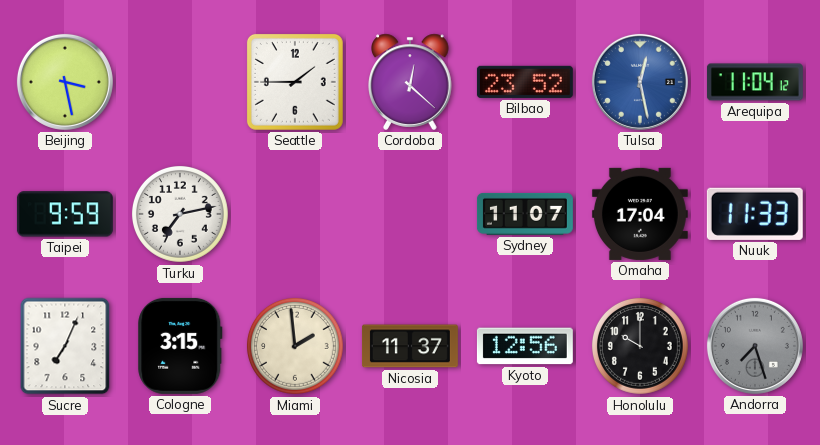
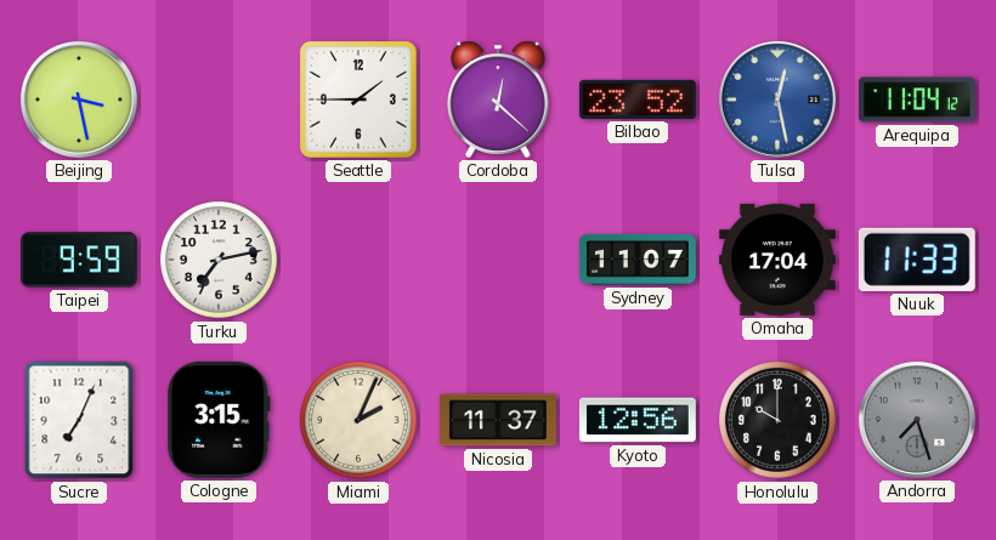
Miami: 1:59 -> 2:04
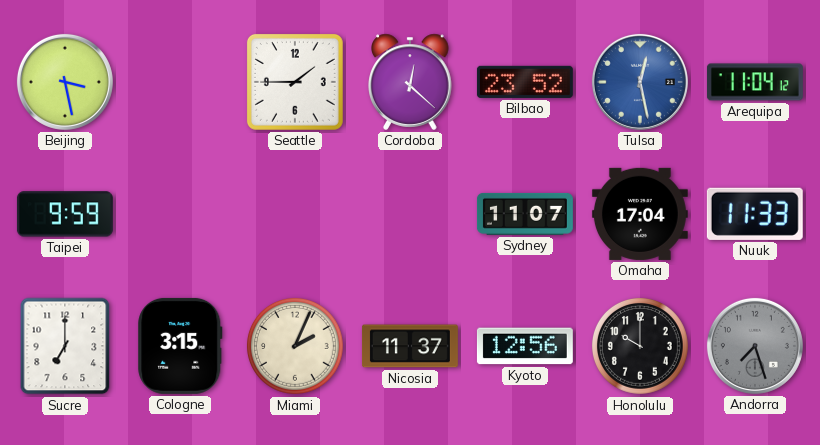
Turku: 7:13 -> none
Sucre: 7:04 -> 7:00
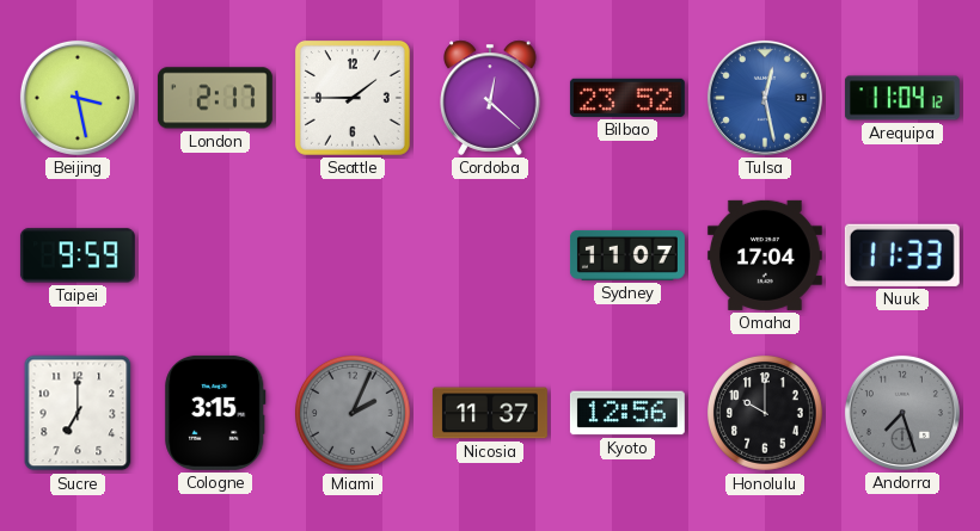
London: none -> 2:17
Miami dial: cream -> grey
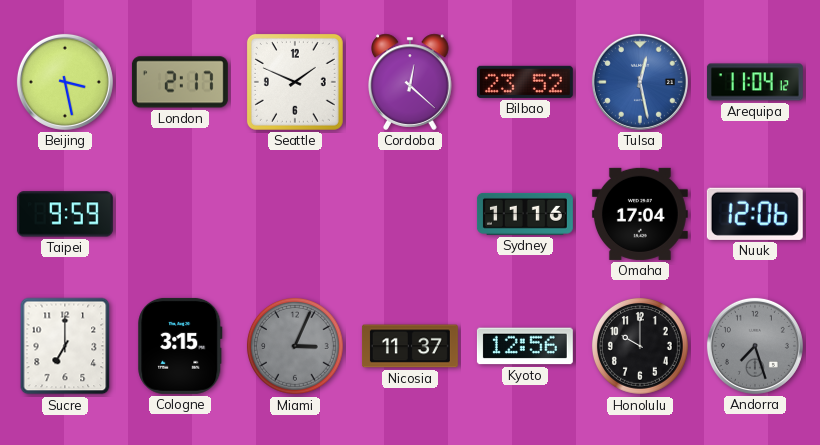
Seattle: 1:45 -> 1:49
Sydney: 11:07 -> 11:16
Nuuk: 11:33 -> 12:06
Miami: 2:04 -> 3:04
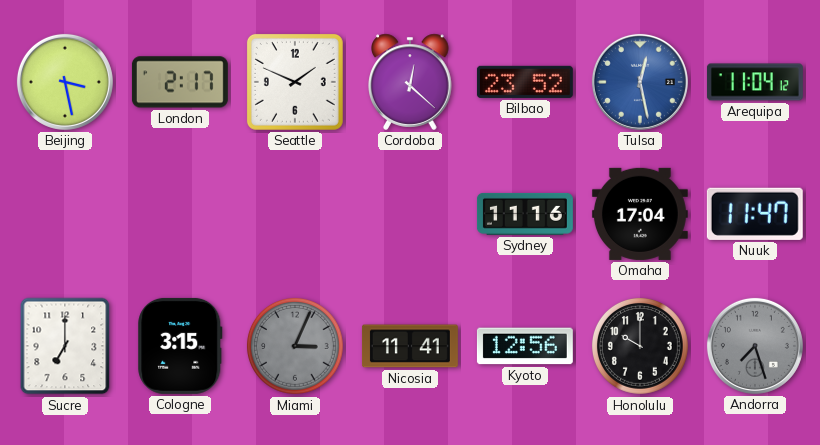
Taipei: 9:59 -> none
Nuuk: 12:06 -> 11:47
Nicosia: 11:37 -> 11:41
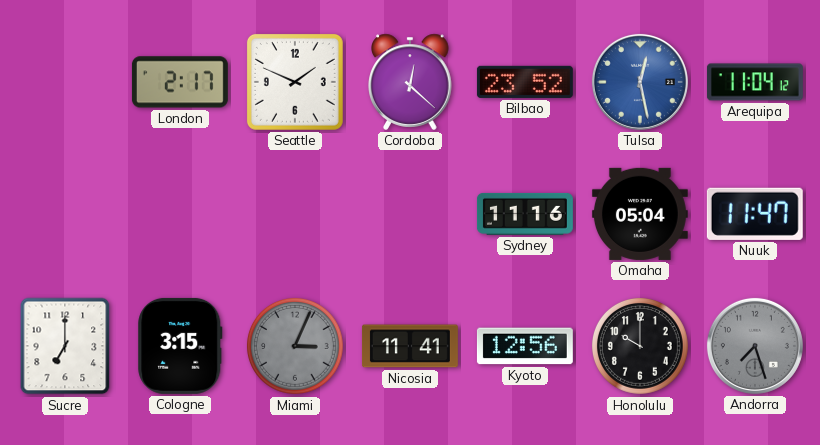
Beijing: 3:28 -> none
Omaha: 17:04 -> 05:04
